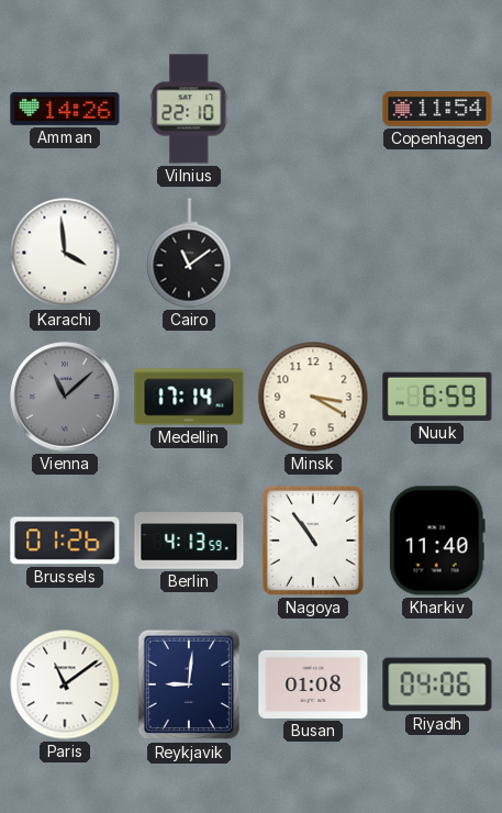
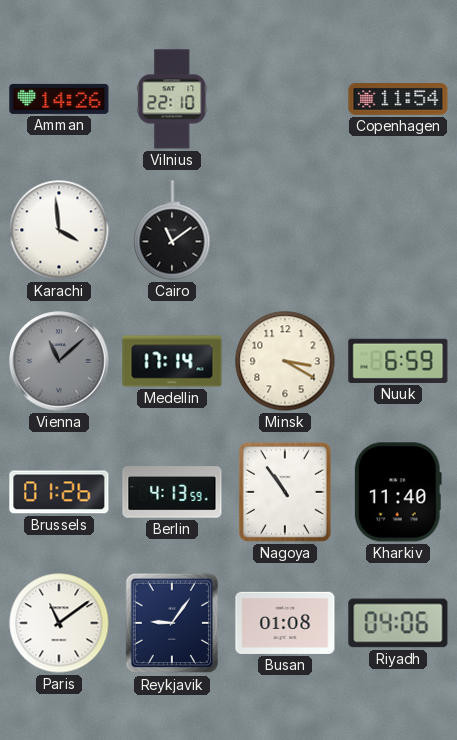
Reykjavik: 9:01 -> 9:06
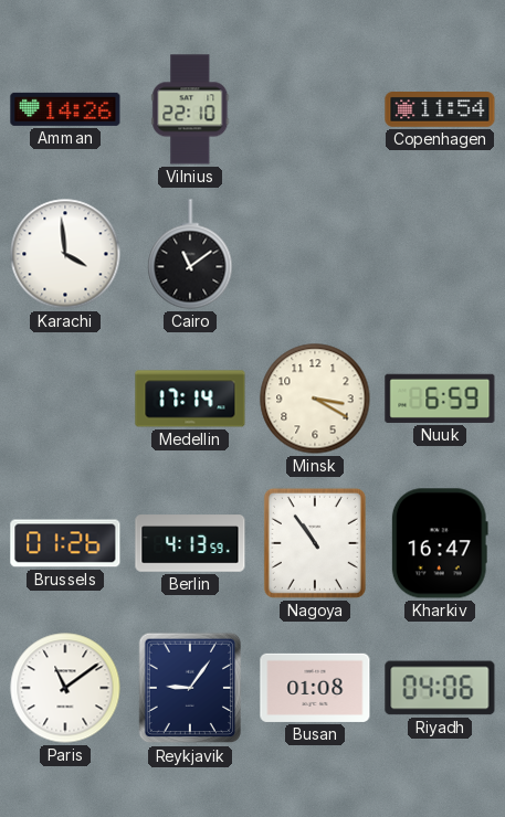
Vienna: 11:08 -> none
Kharkiv: 11:40 -> 16:47
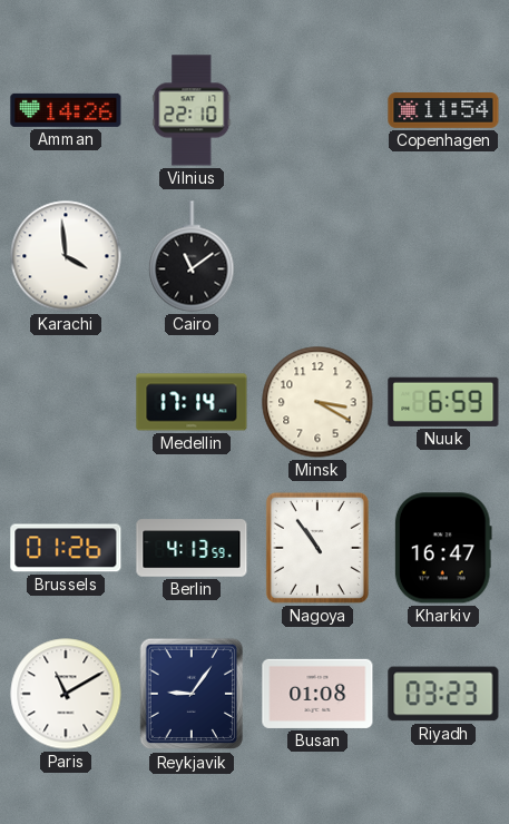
Paris: 11:09 -> 11:10
Riyadh: 04:06 -> 03:23
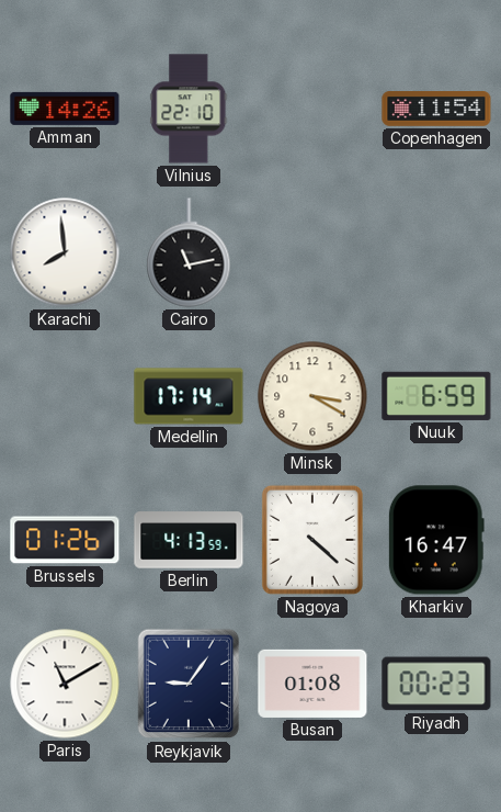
Karachi: 3:59 -> 7:59
Cairo: 11:09 -> 11:13
Nagoya: 10:54 -> 4:22
Riyadh: 03:23 -> 00:23
